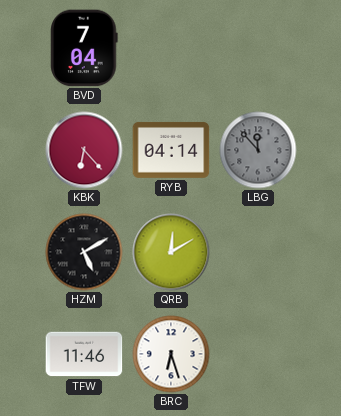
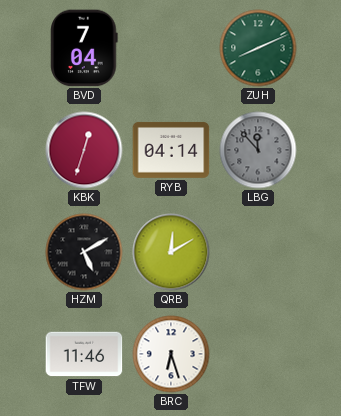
ZUH: none -> 8:11
KBK: 6:23 -> 12:33
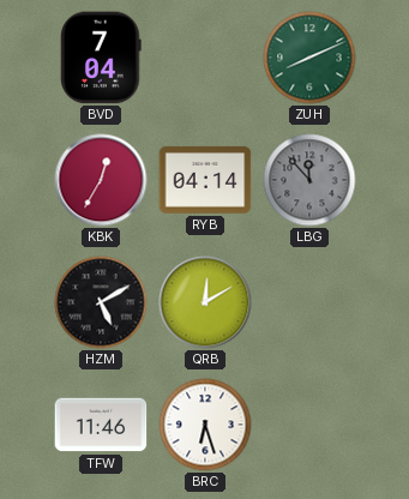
KBK: 12:33 -> 12:35
